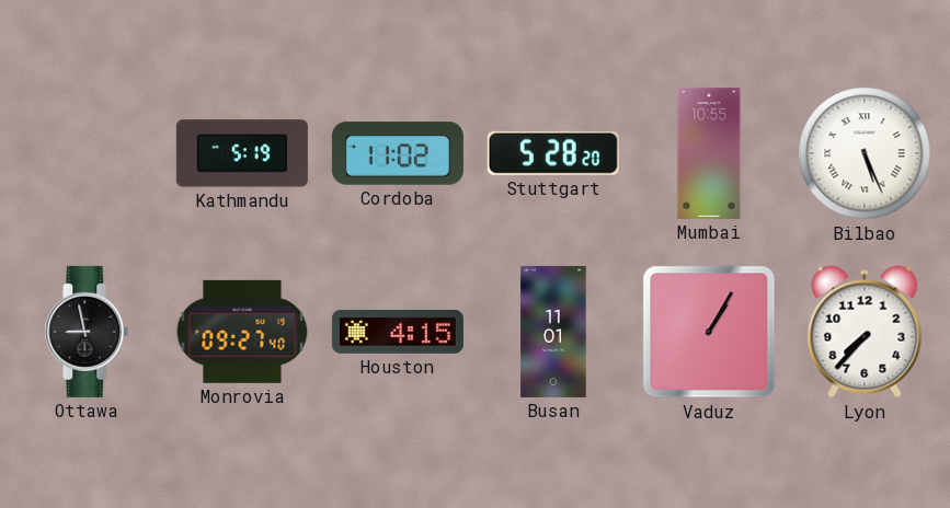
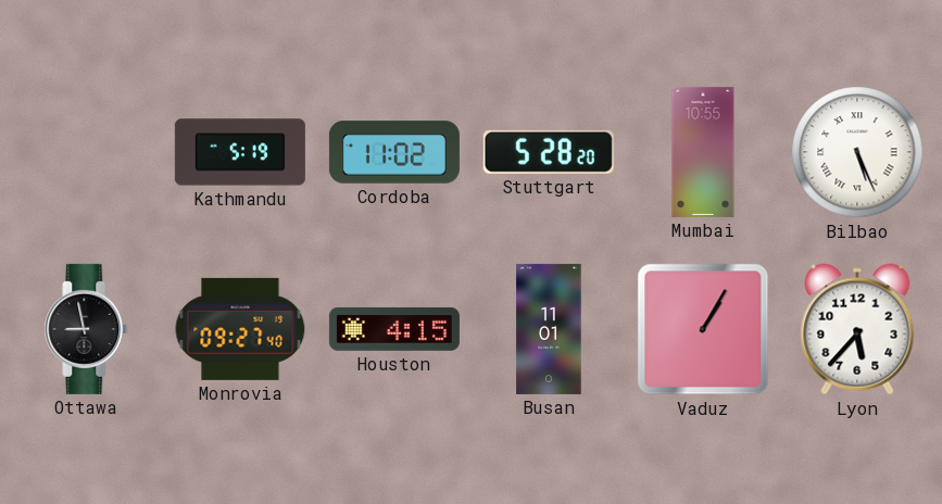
Lyon: 7:37 -> 5:37
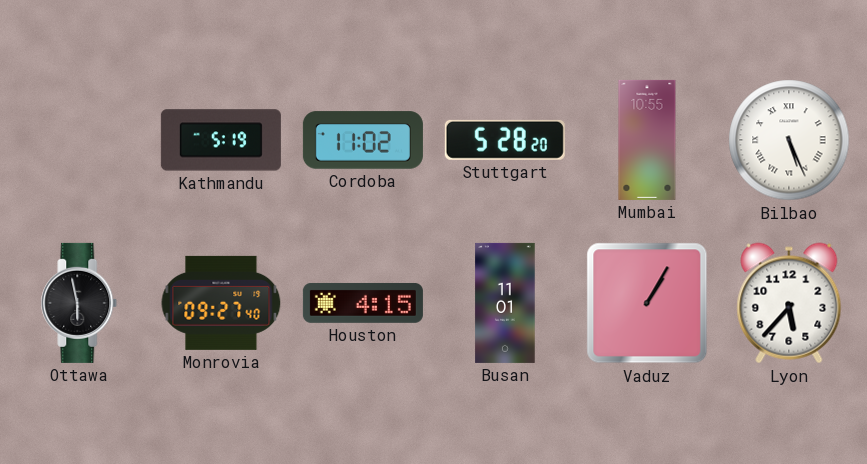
Ottawa: 8:58 -> 5:58
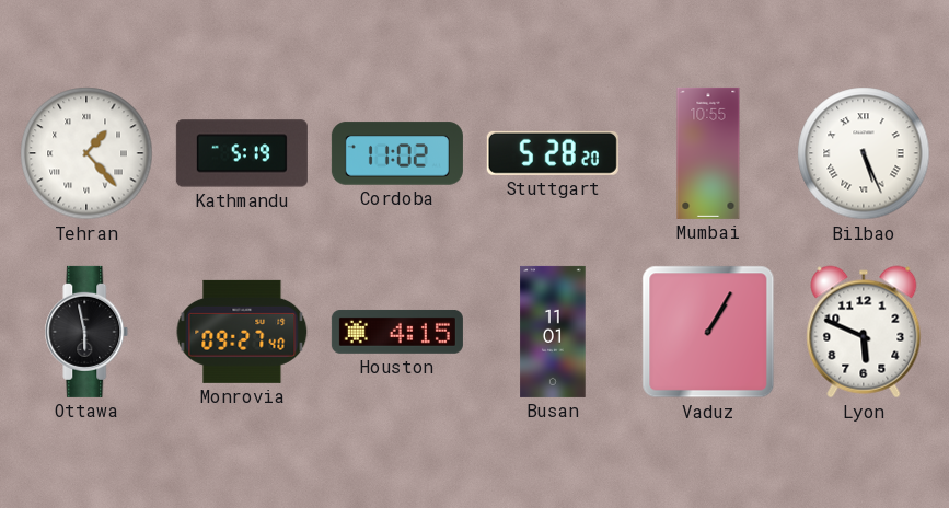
Tehran: none -> 1:23
Lyon: 5:37 -> 5:49
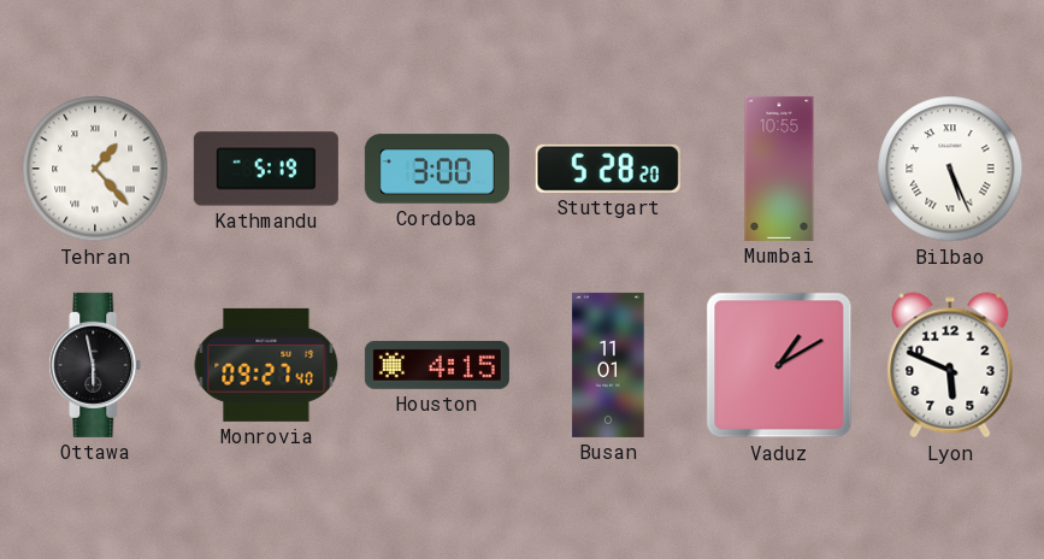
Cordoba: 11:02 -> 3:00
Vaduz: 1:05 -> 1:10
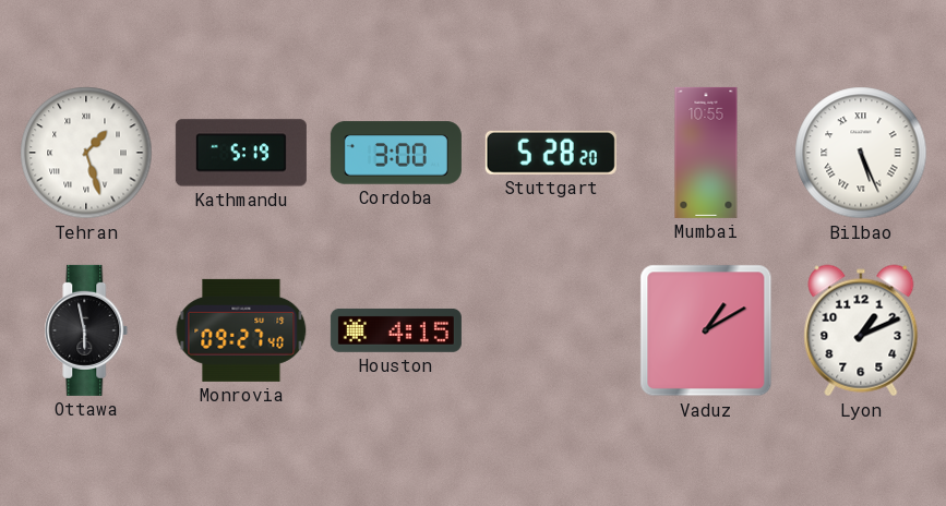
Tehran: 1:23 -> 1:27
Busan: 11:01 -> none
Lyon: 5:49 -> 1:11
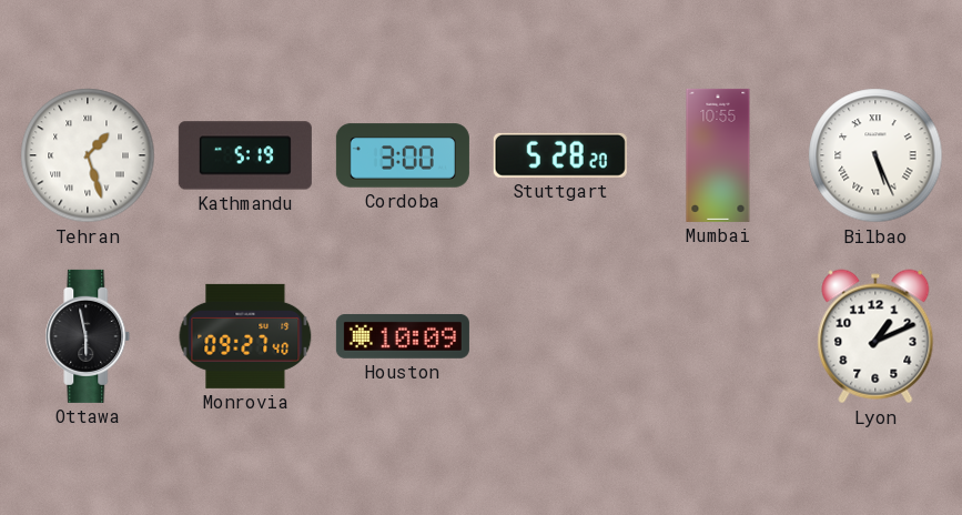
Houston: 4:15 -> 10:09
Vaduz: 1:10 -> none
